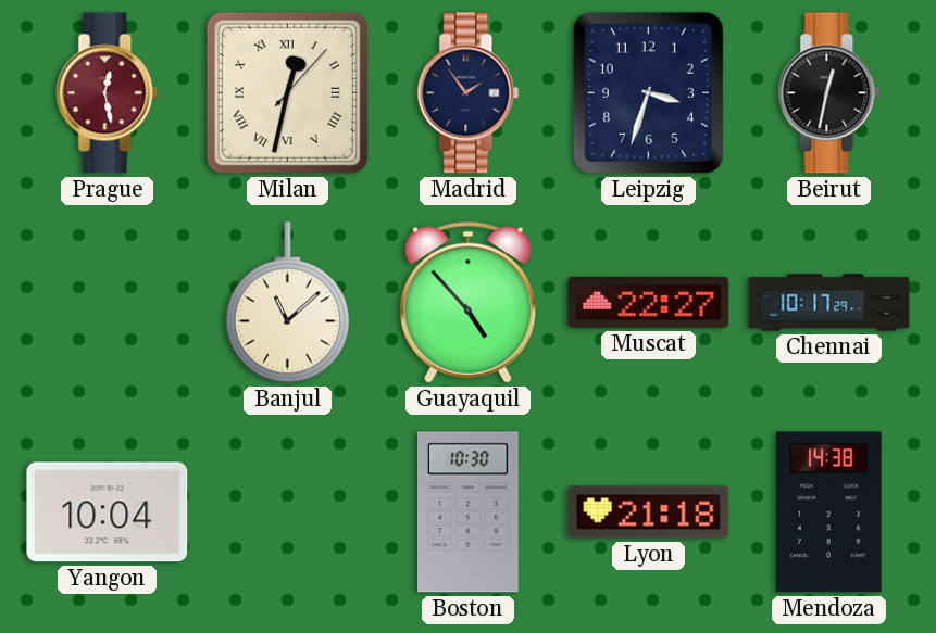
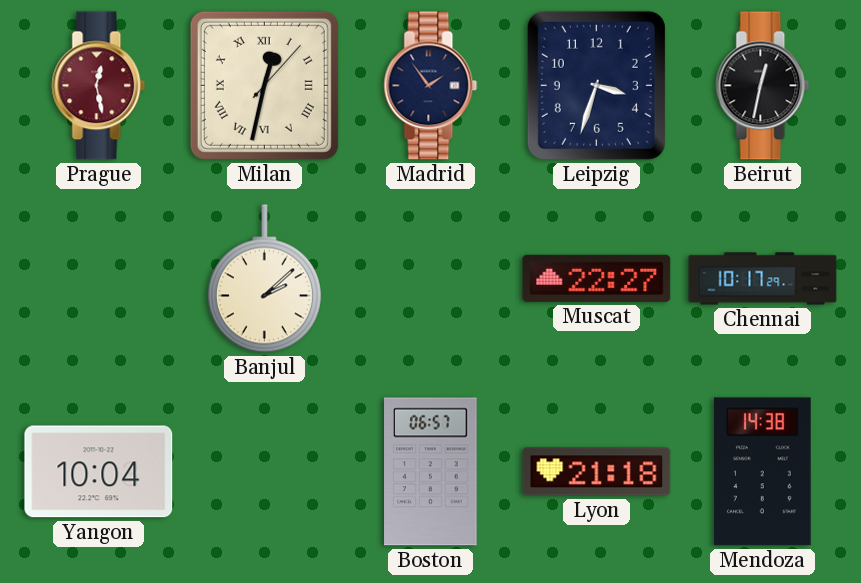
Banjul: 11:08 -> 2:08
Guayaquil: 4:53 -> none
Boston: 10:30 -> 06:57
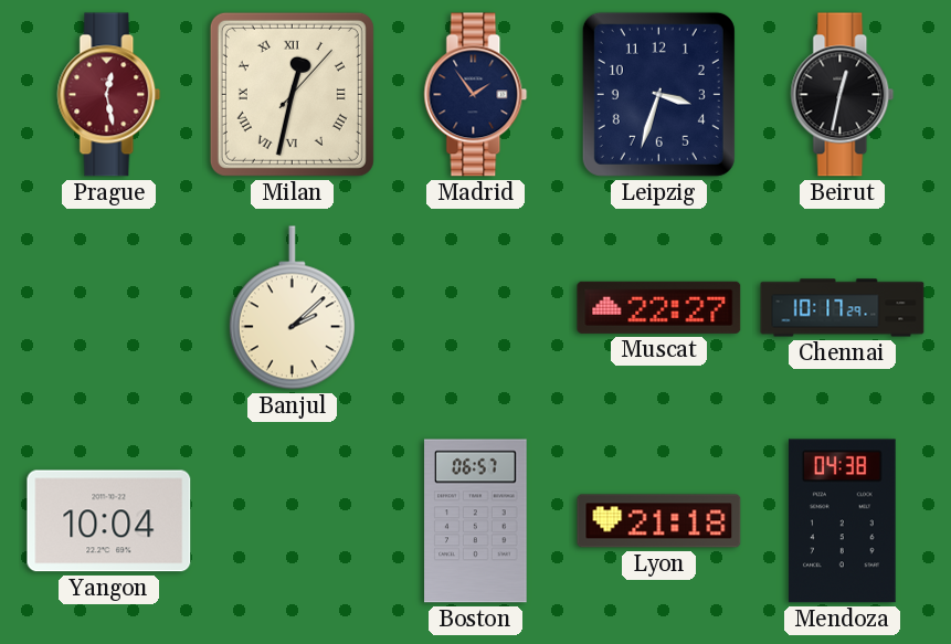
Mendoza: 14:38 -> 04:38
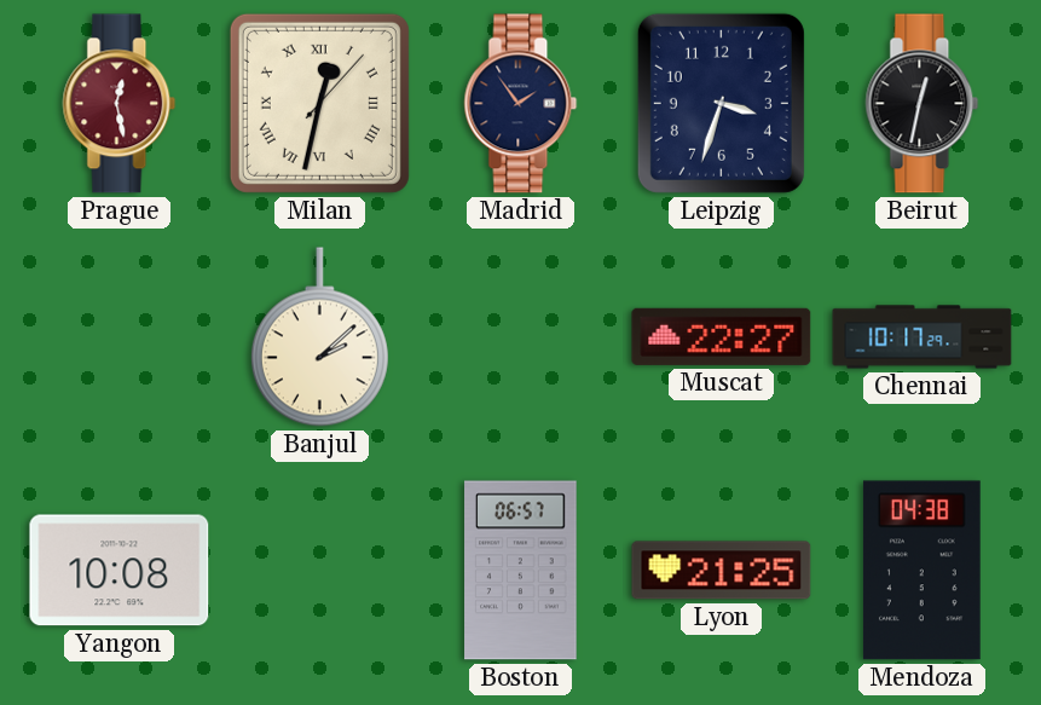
Yangon: 10:04 -> 10:08
Lyon: 21:18 -> 21:25
